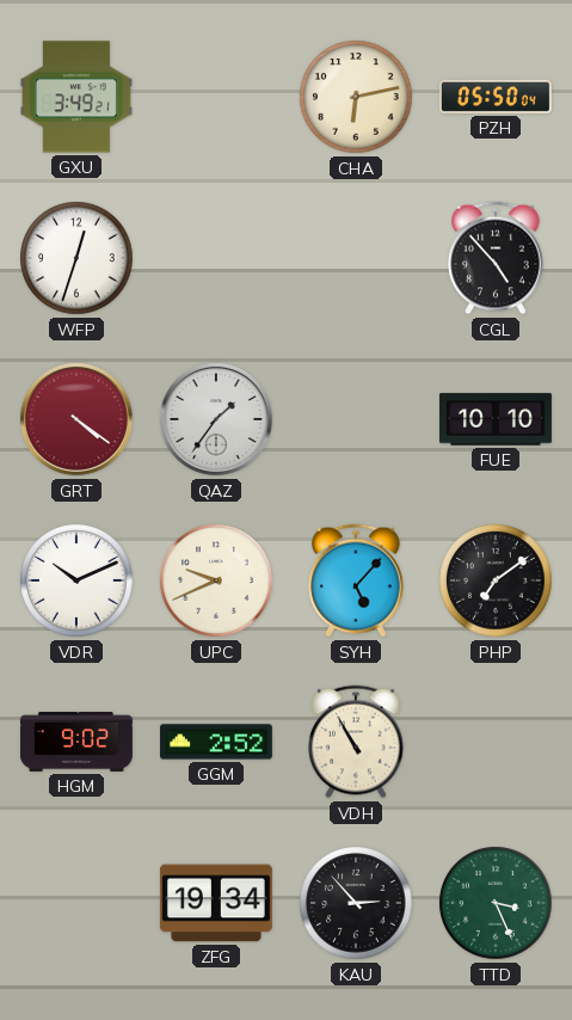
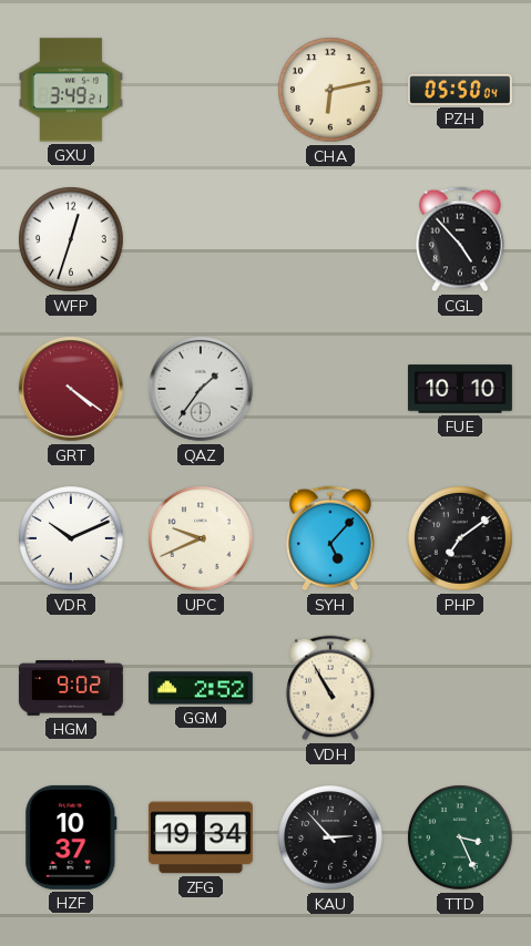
HZF: none -> 10:37
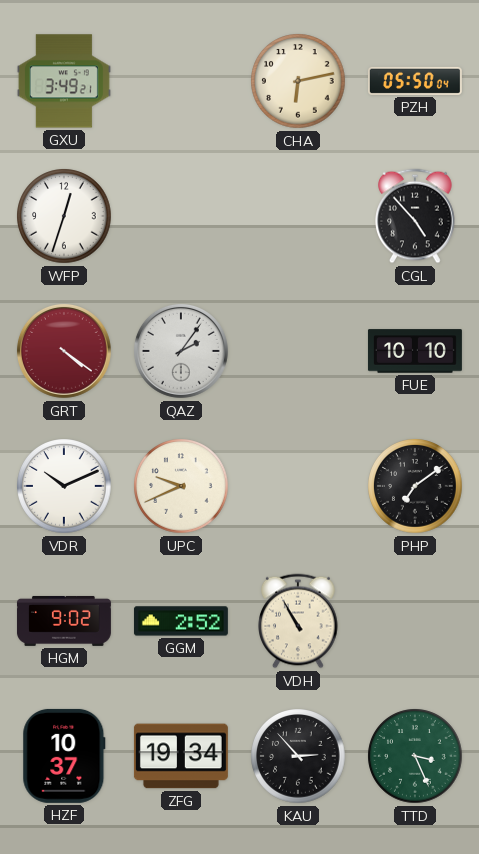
QAZ: 1:36 -> 2:06
SYH: 5:07 -> none
